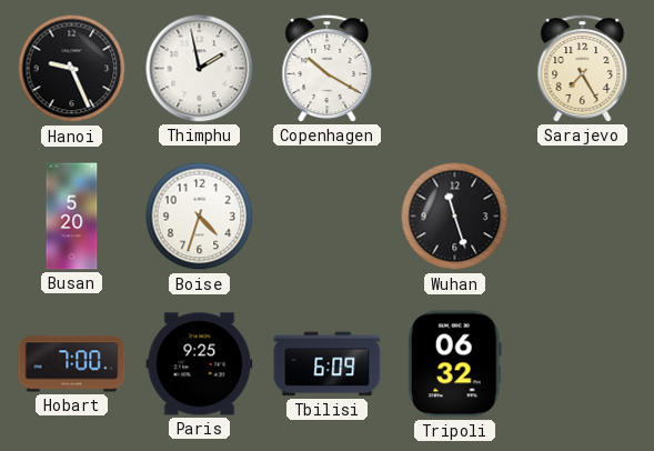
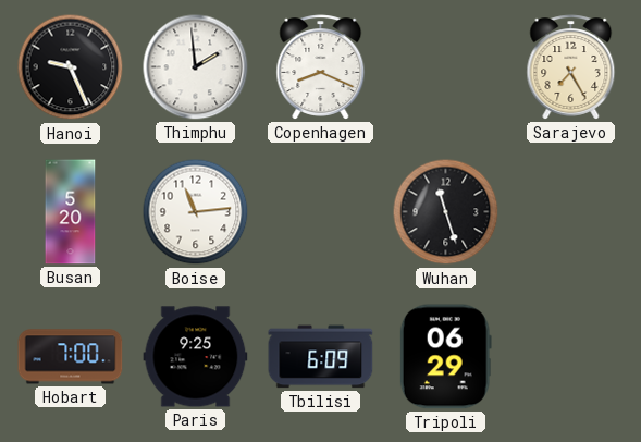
Thimphu: 1:58 -> 1:59
Copenhagen: 10:20 -> 8:19
Boise: 4:33 -> 11:14
Tripoli: 06:32 -> 06:29
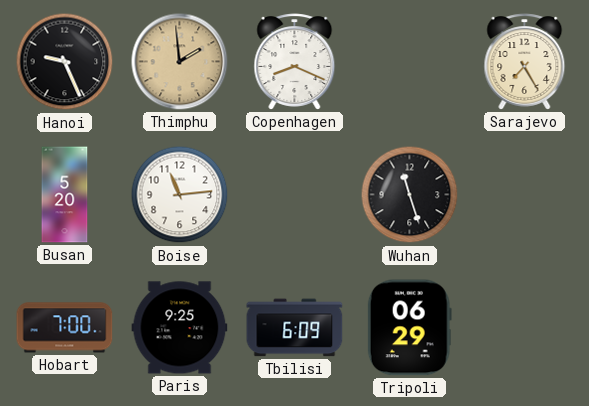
Thimphu dial: white -> champagne
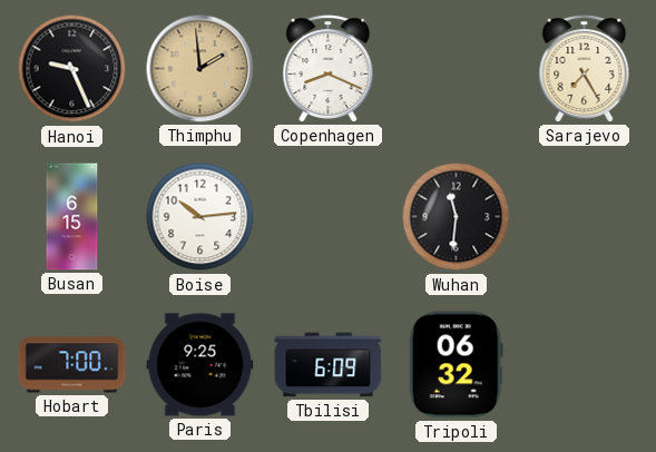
Busan: 5:20 -> 6:15
Boise: 11:14 -> 10:14
Wuhan: 11:27 -> 11:31
Tripoli: 06:29 -> 06:32
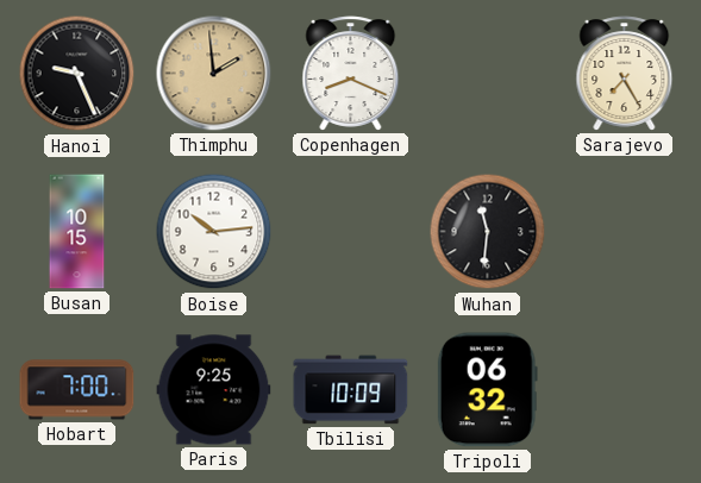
Busan: 6:15 -> 10:15
Tbilisi: 6:09 -> 10:09
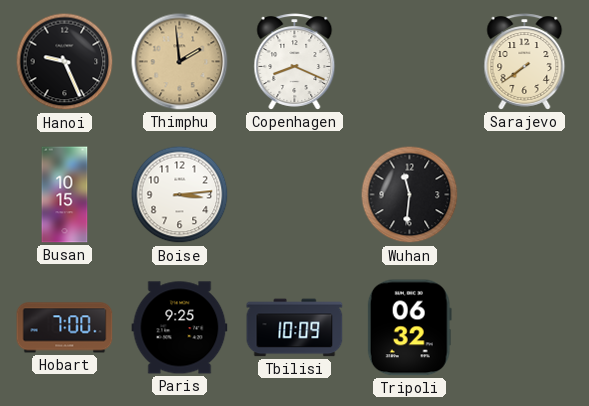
Sarajevo: 7:25 -> 7:39
Boise: 10:14 -> 3:14
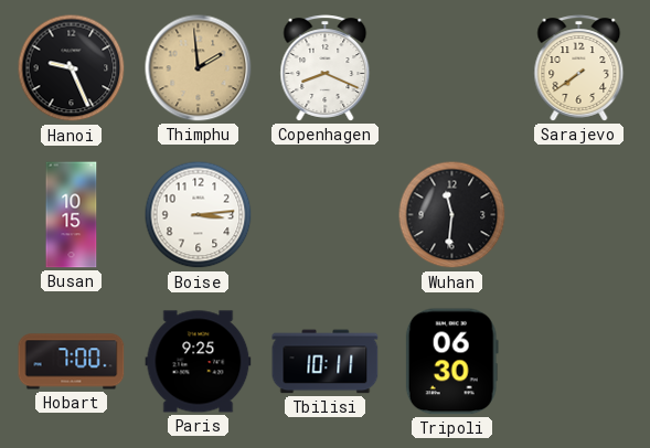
Tbilisi: 10:09 -> 10:11
Tripoli: 06:32 -> 06:30
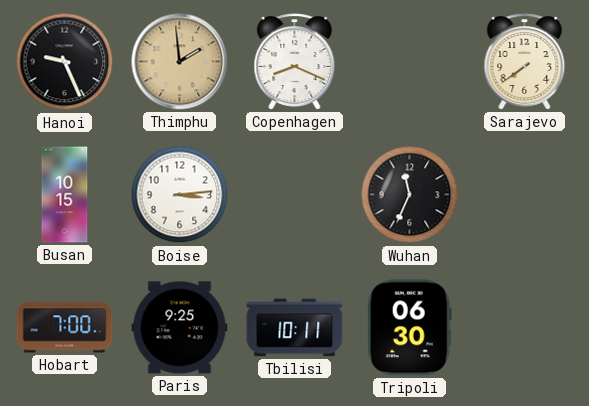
Wuhan: 11:31 -> 11:34
